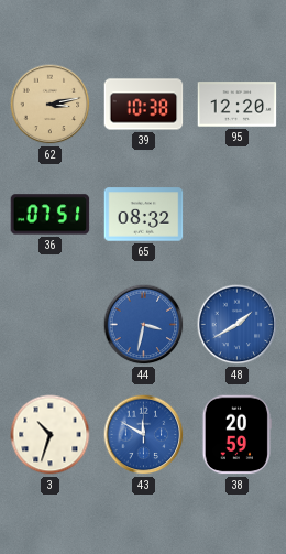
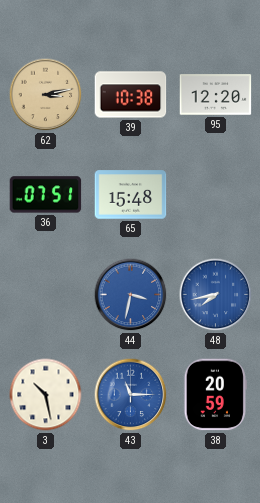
65: 08:32 -> 15:48
48: 1:40 -> 7:43
3: 10:33 -> 10:28
43: 11:50 -> 11:15
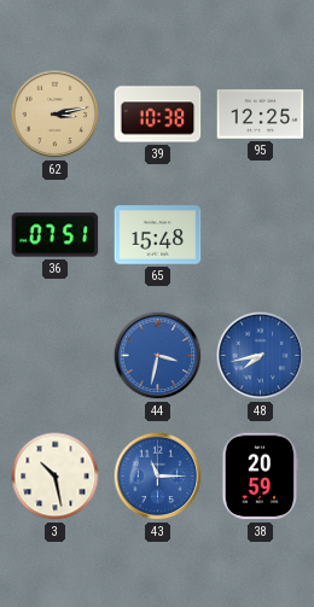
95: 12:20 -> 12:25
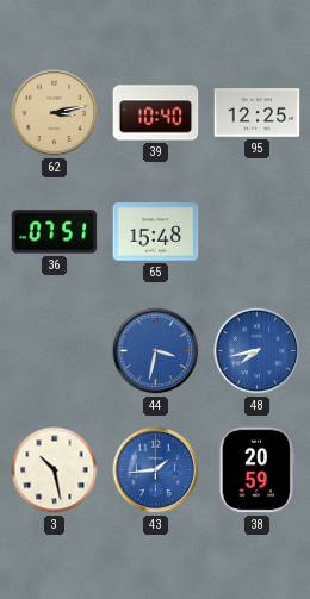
39: 10:38 -> 10:40
43: 11:15 -> 1:44
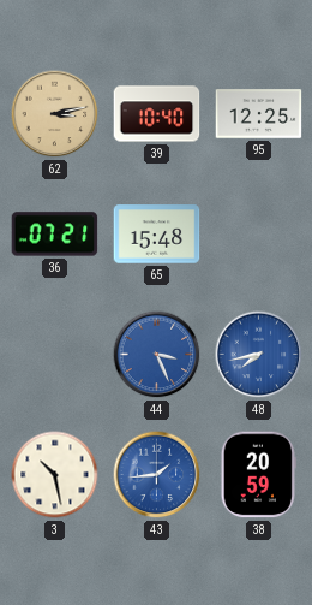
36: 07:51 -> 07:21
44: 3:32 -> 3:26
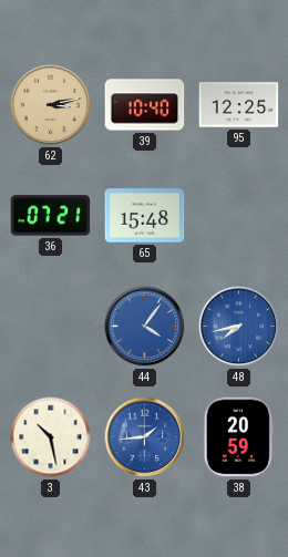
44: 3:26 -> 4:06
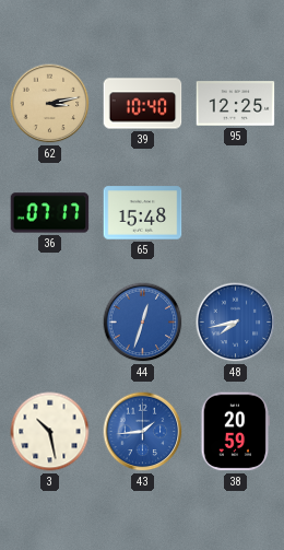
36: 07:21 -> 07:17
44: 4:06 -> 12:33
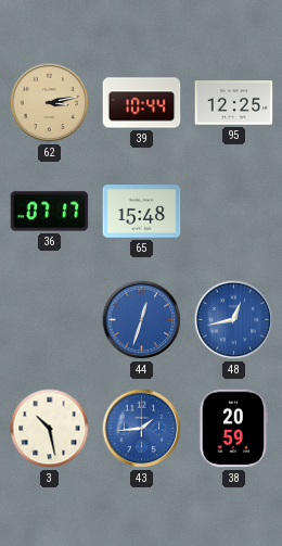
39: 10:40 -> 10:44
48: 7:43 -> 12:43
